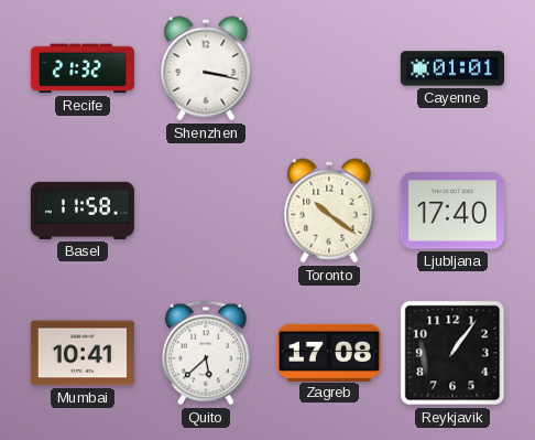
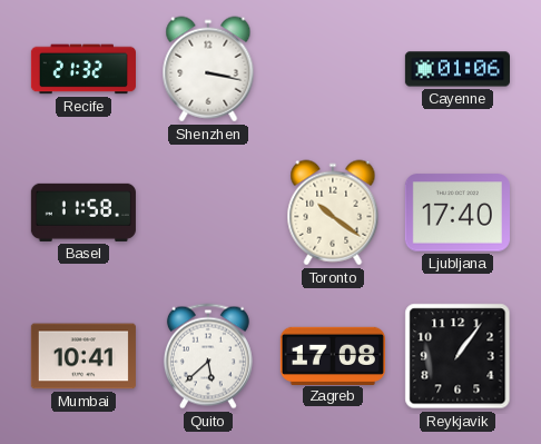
Cayenne: 01:01 -> 01:06
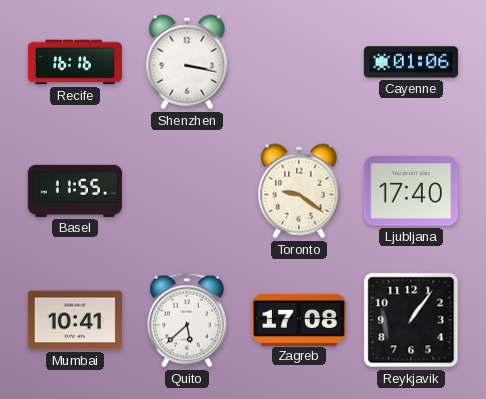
Recife: 21:32 -> 16:16
Basel: 11:58 -> 11:55
Toronto: 10:21 -> 9:21
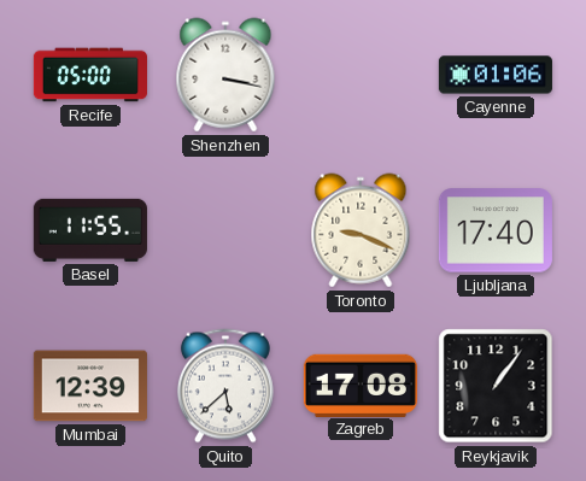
Recife: 16:16 -> 05:00
Toronto: 9:21 -> 9:19
Mumbai: 10:41 -> 12:39
